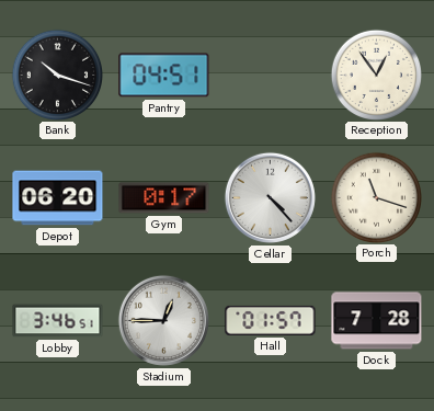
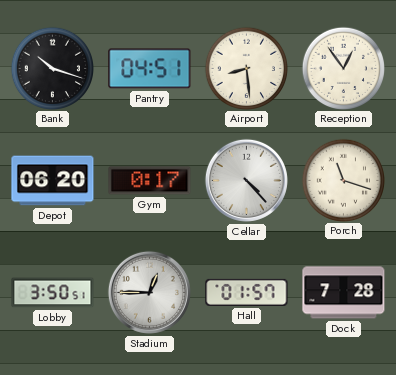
Airport: none -> 8:29
Lobby: 3:46 -> 3:50
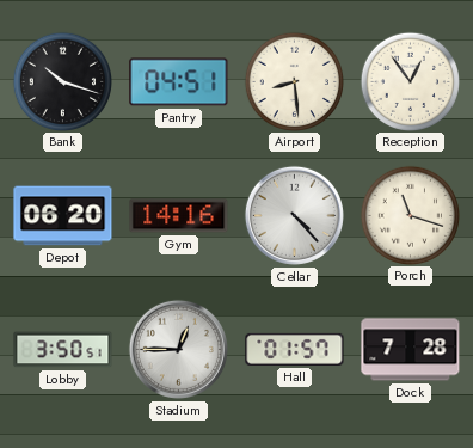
Gym: 0:17 -> 14:16
